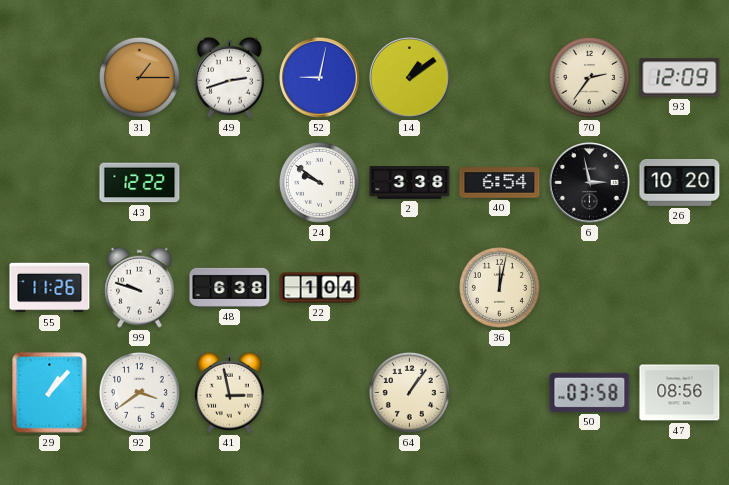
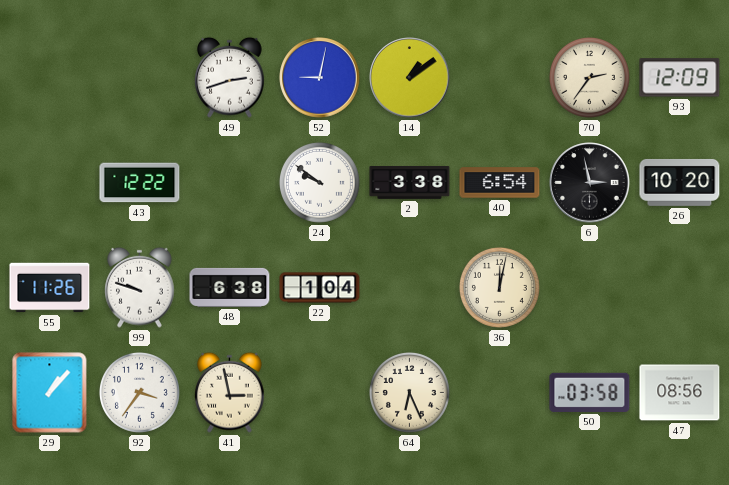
31: 1:15 -> none
92: 3:39 -> 3:36
64: 1:06 -> 6:26
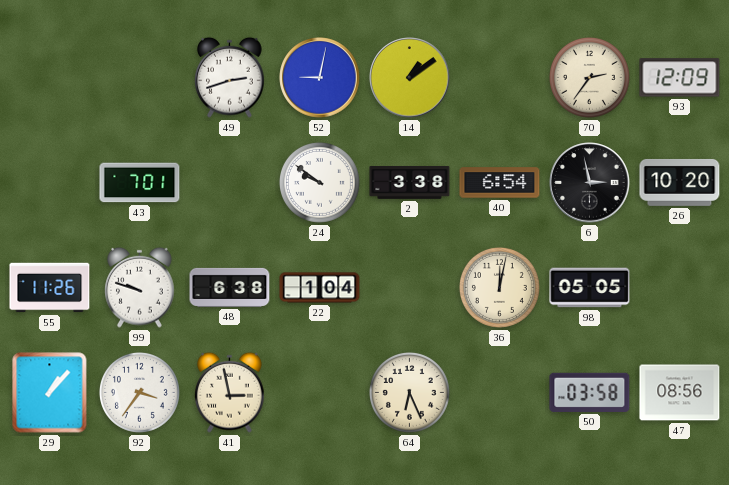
43: 12:22 -> 7:01
98: none -> 05:05
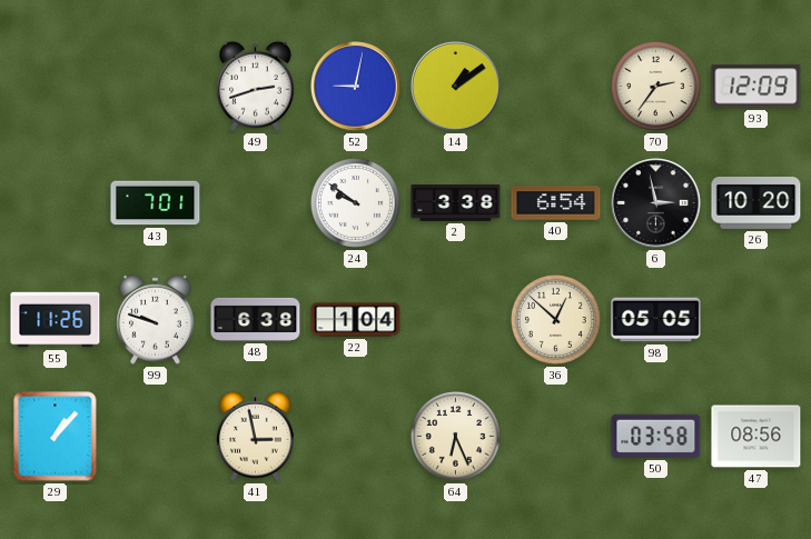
36: 12:02 -> 12:52
92: 3:36 -> none
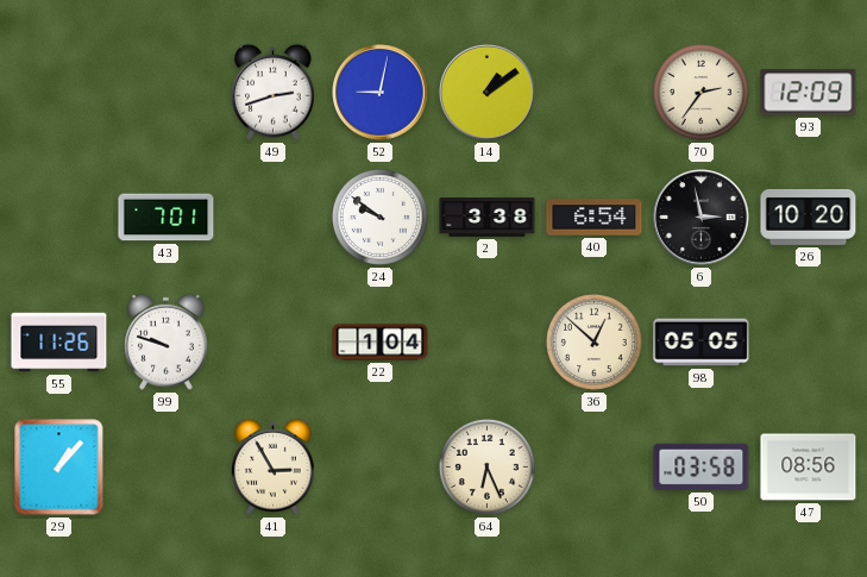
48: 6:38 -> none
41: 2:58 -> 2:55
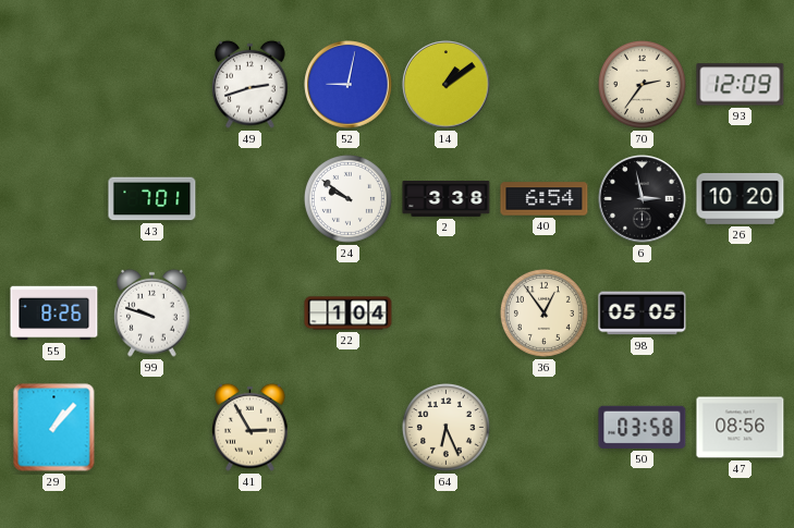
55: 11:26 -> 8:26
36: 12:52 -> 12:54
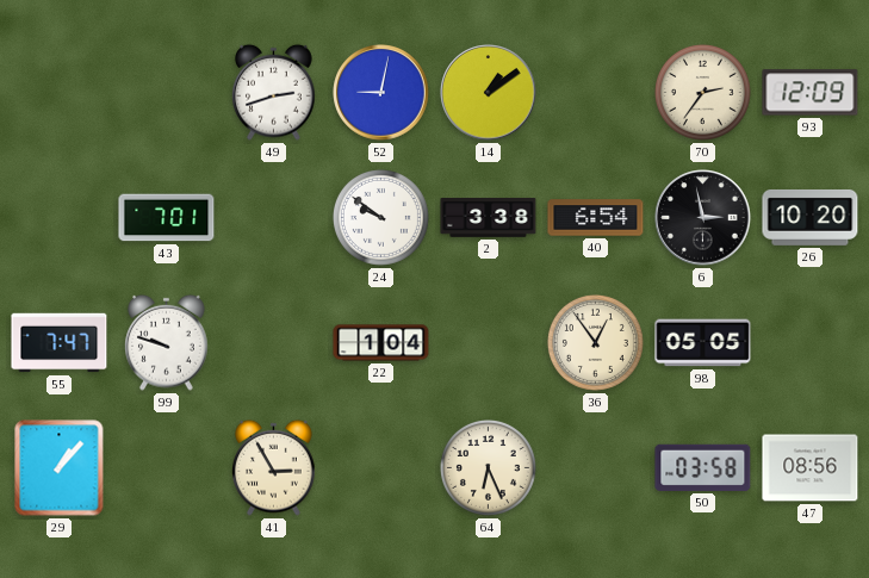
55: 8:26 -> 7:47
